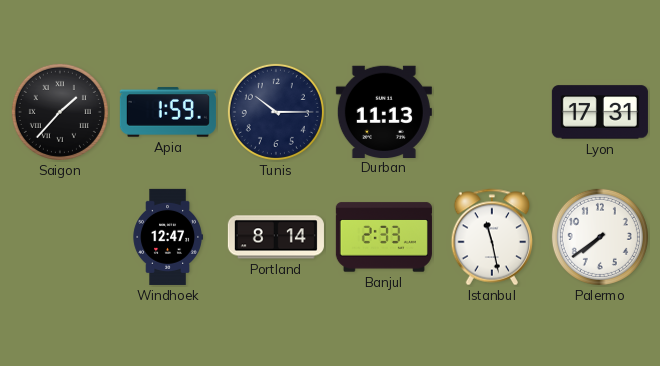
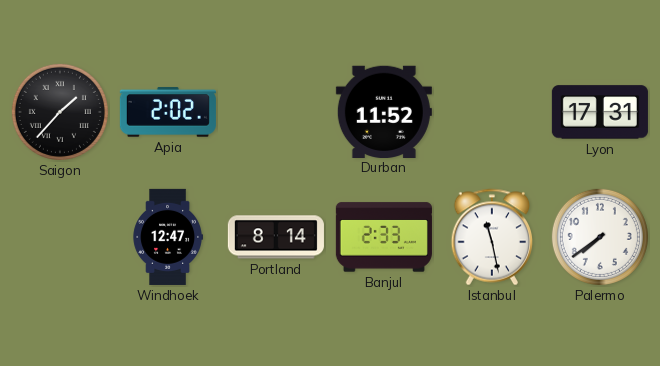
Apia: 1:59 -> 2:02
Tunis: 10:15 -> none
Durban: 11:13 -> 11:52
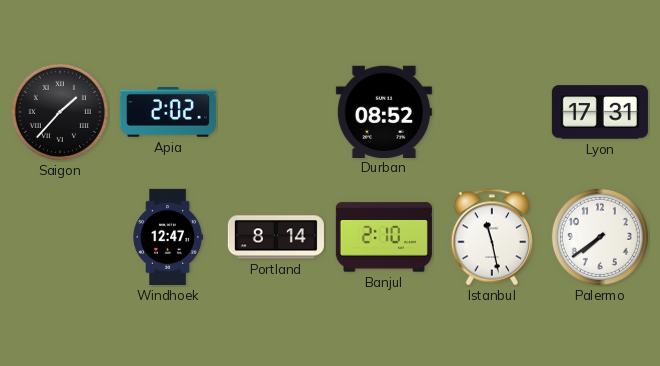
Durban: 11:52 -> 08:52
Banjul: 2:33 -> 2:10
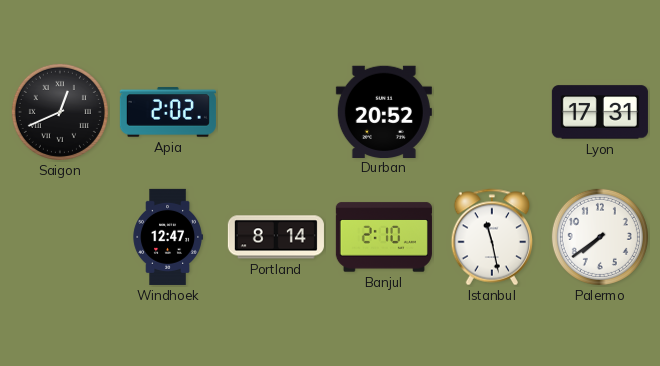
Saigon: 1:37 -> 12:41
Durban: 08:52 -> 20:52
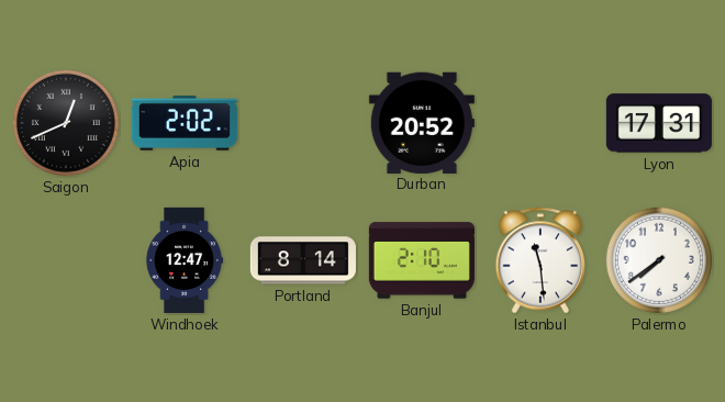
Istanbul: 11:28 -> 11:29
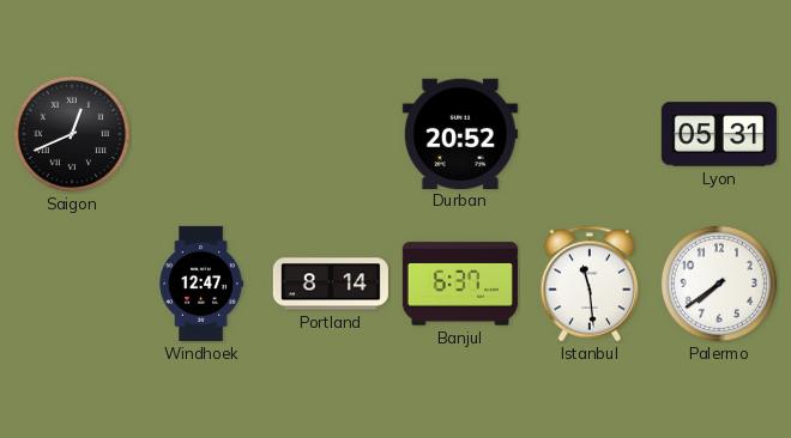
Apia: 2:02 -> none
Lyon: 17:31 -> 05:31
Banjul: 2:10 -> 6:37
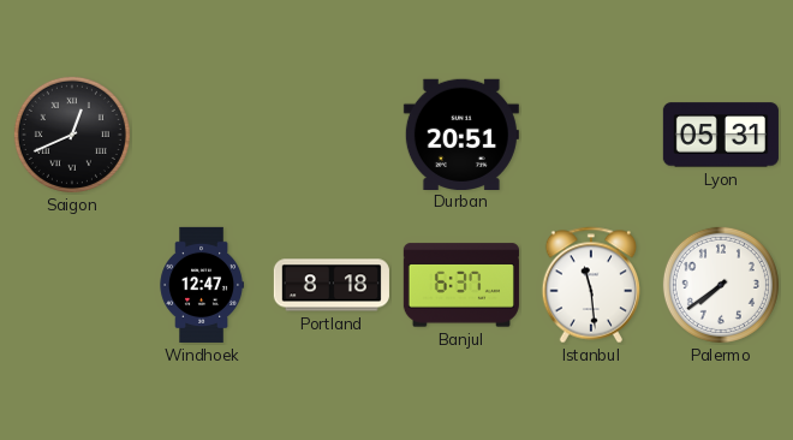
Durban: 20:52 -> 20:51
Portland: 8:14 -> 8:18
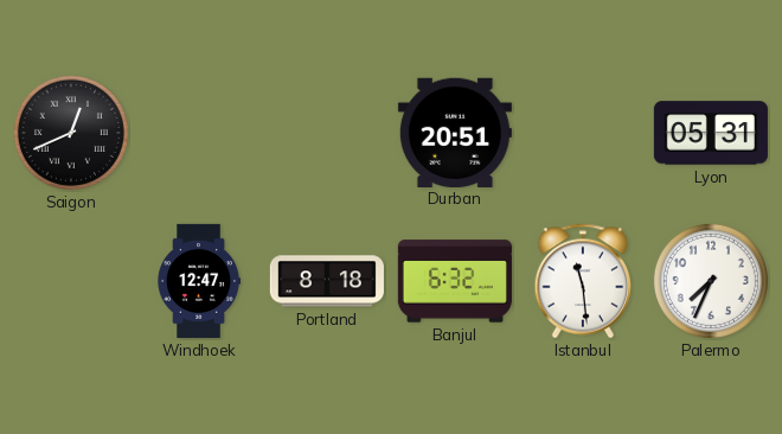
Banjul: 6:37 -> 6:32
Palermo: 7:39 -> 7:34
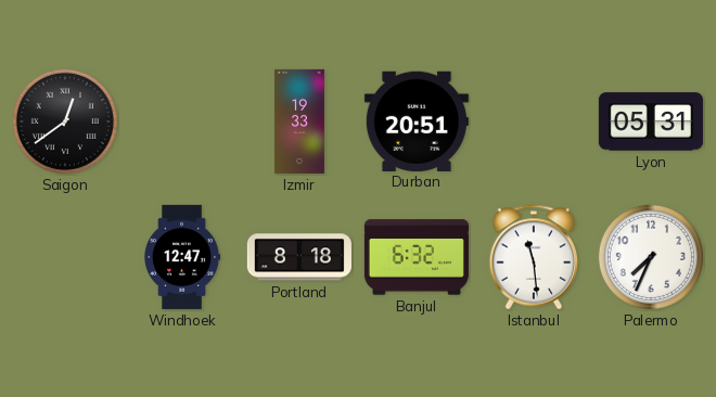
Saigon: 12:41 -> 12:39
Izmir: none -> 19:33
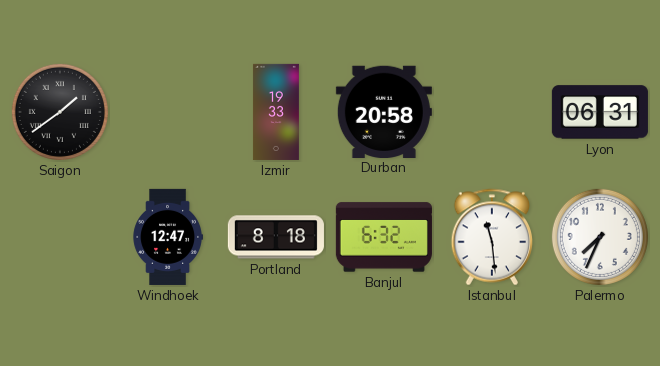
Saigon: 12:39 -> 1:39
Durban: 20:51 -> 20:58
Lyon: 05:31 -> 06:31
